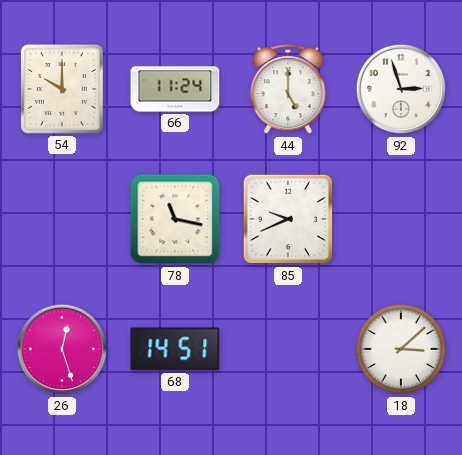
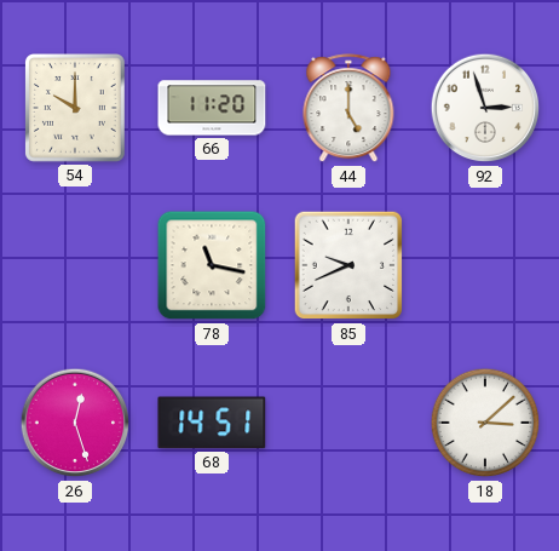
66: 11:24 -> 11:20
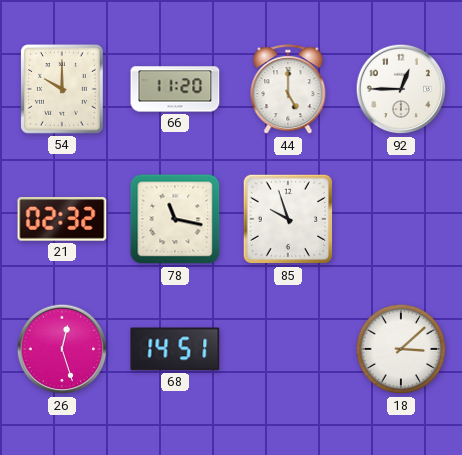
92: 2:57 -> 12:45
21: none -> 02:32
85: 9:41 -> 9:57
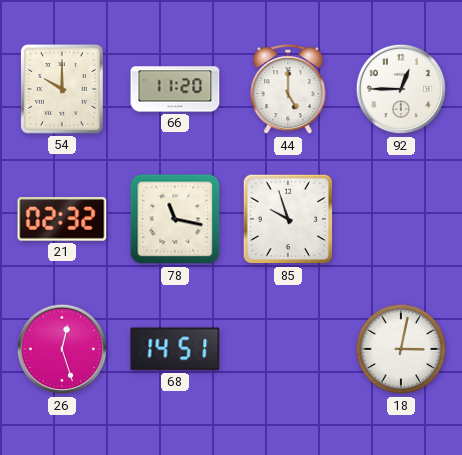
18: 3:08 -> 3:02
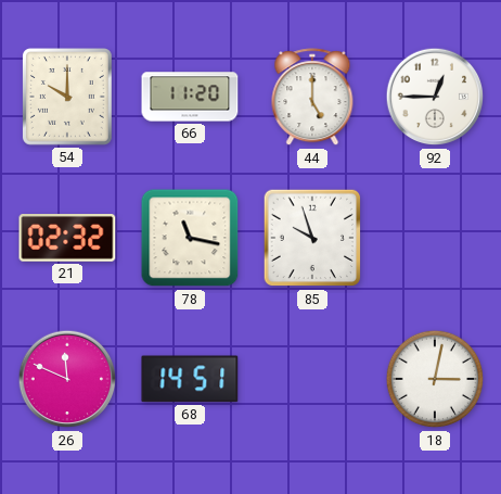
26: 12:27 -> 11:49
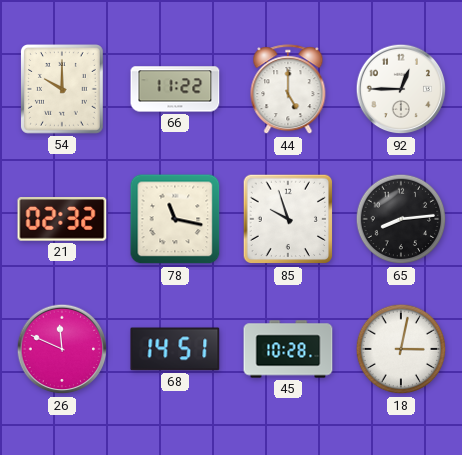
66: 11:20 -> 11:22
65: none -> 8:14
45: none -> 10:28
